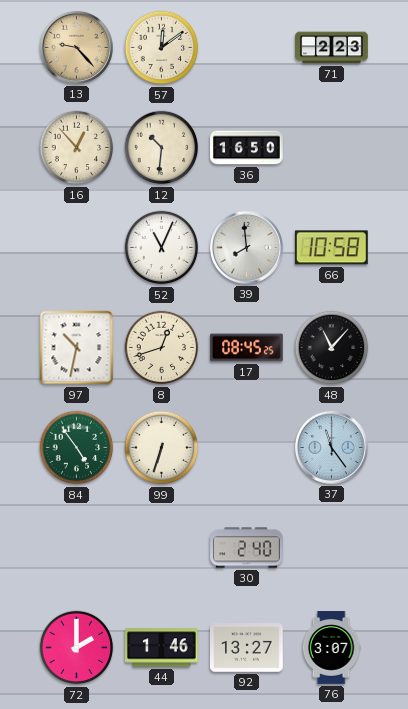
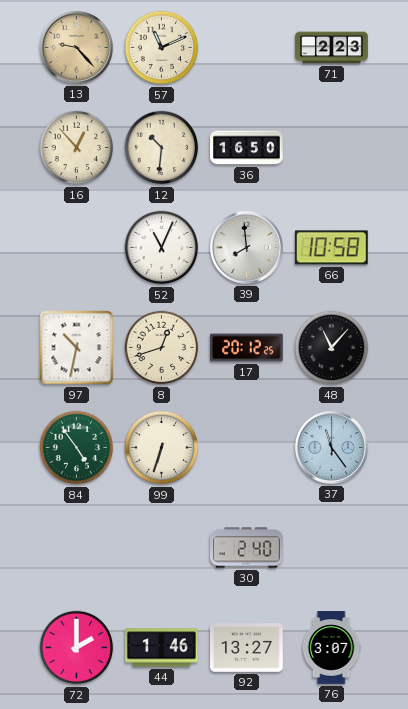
57: 12:09 -> 11:11
17: 08:45 -> 20:12
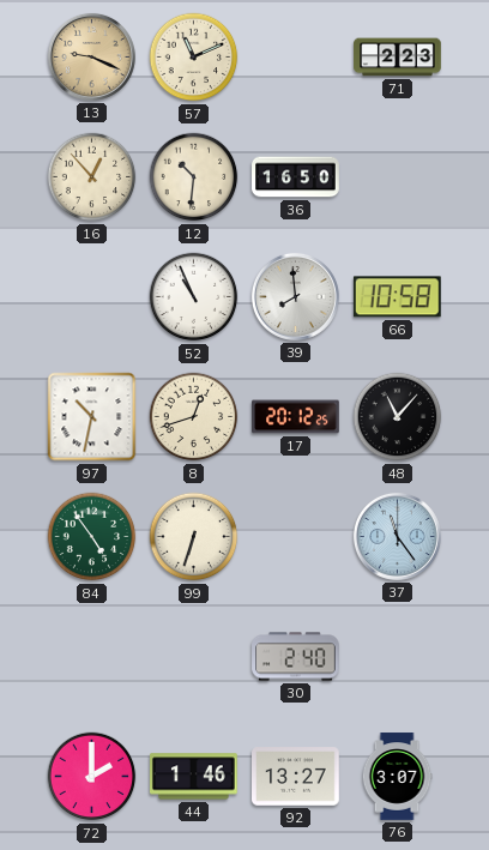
13: 9:23 -> 9:19
52: 11:04 -> 10:56
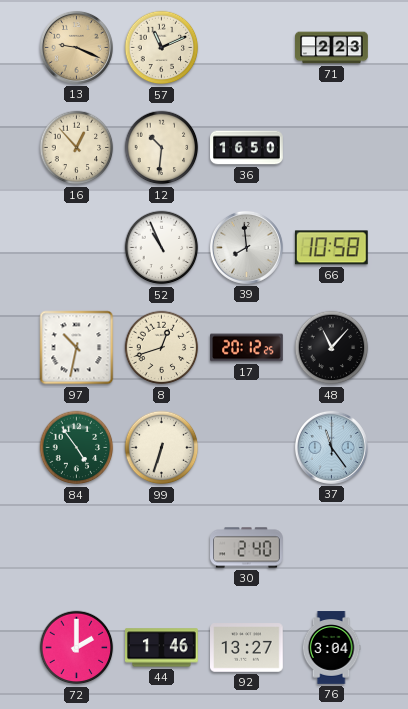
76: 3:07 -> 3:04
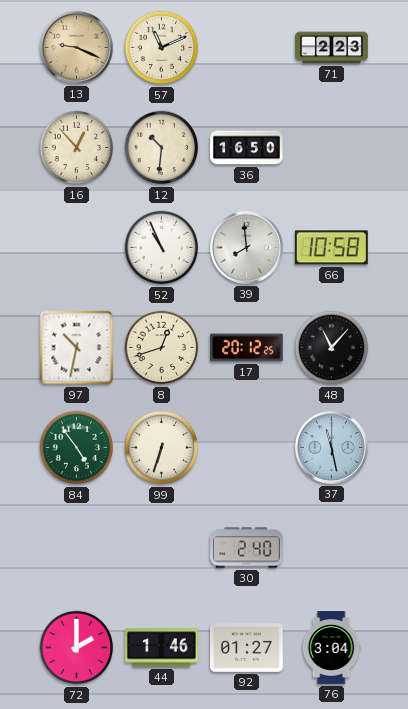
37: 11:24 -> 11:28
92: 13:27 -> 01:27
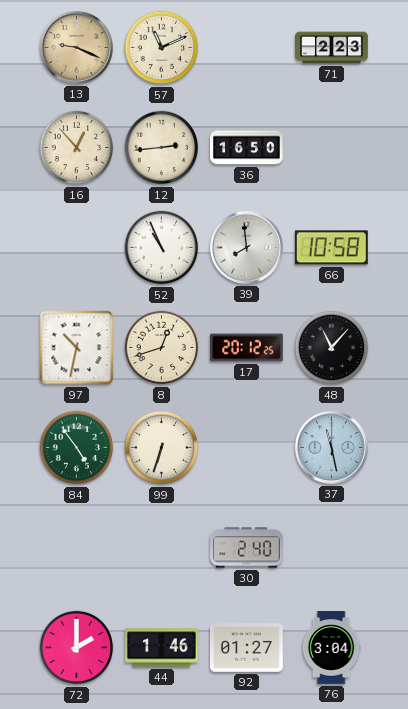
12: 10:31 -> 2:44
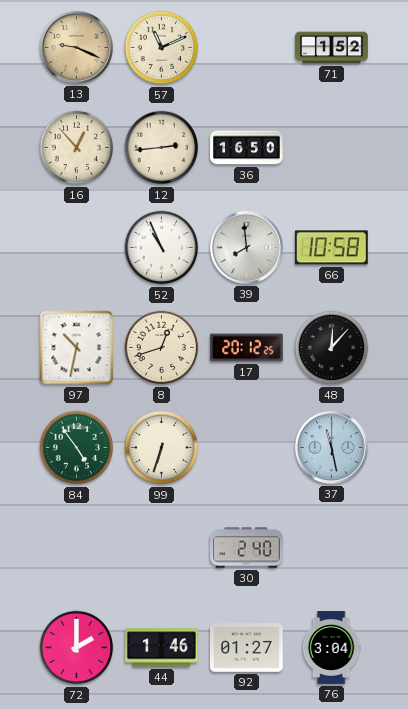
71: 2:23 -> 1:52
48: 11:07 -> 12:07
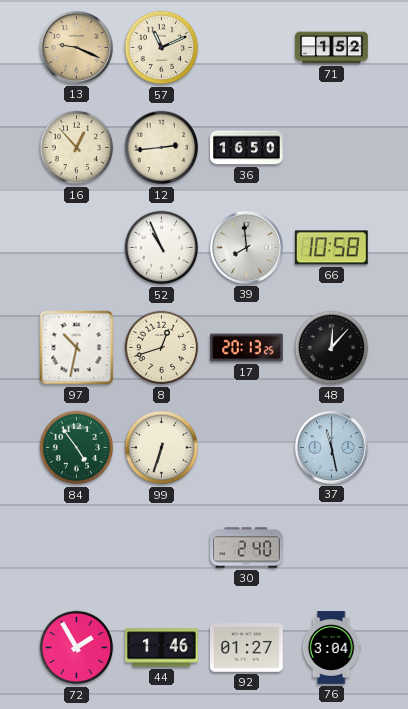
17: 20:12 -> 20:13
72: 2:00 -> 1:55
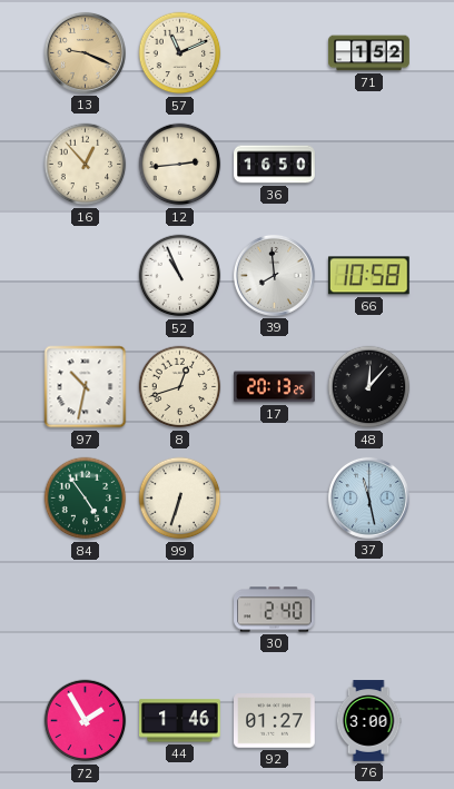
76: 3:04 -> 3:00
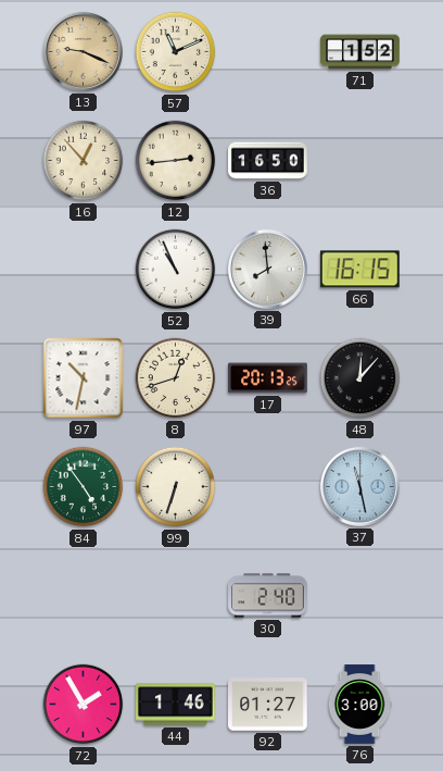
66: 10:58 -> 16:15
